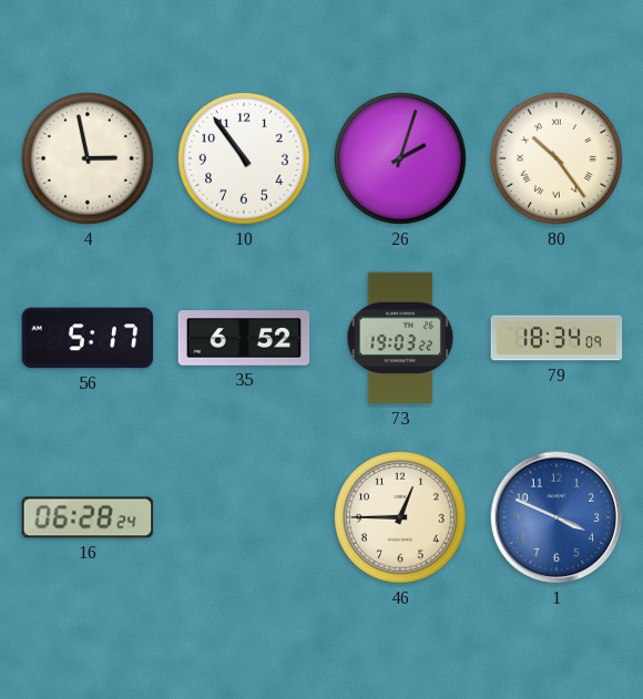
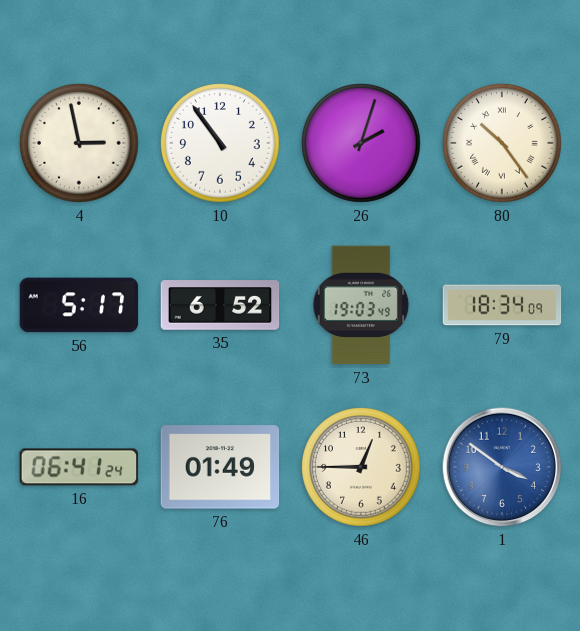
73: 19:03:22 -> 19:03:49
16: 06:28 -> 06:41
76: none -> 01:49
1: 3:49 -> 3:51
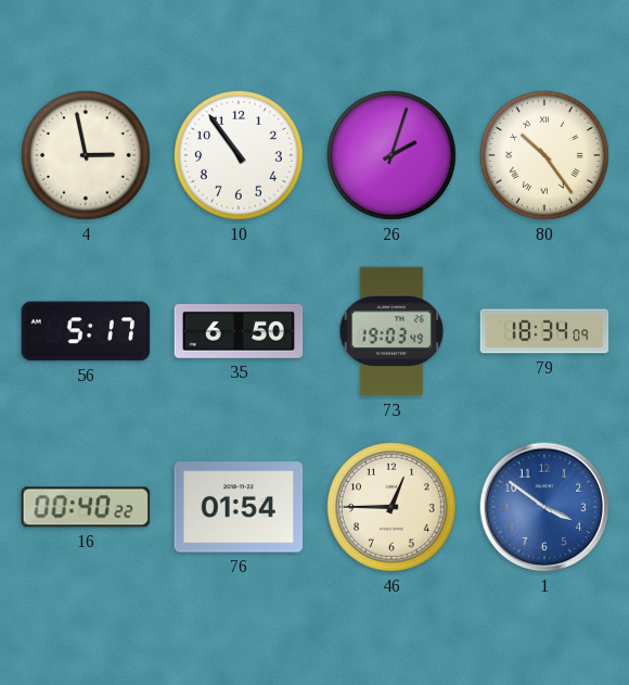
35: 6:52 -> 6:50
16: 06:41 -> 00:40
76: 01:49 -> 01:54
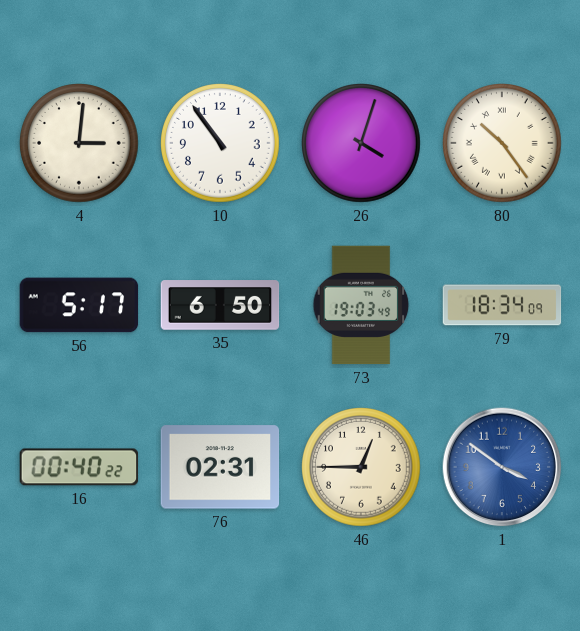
4: 2:58 -> 3:01
26: 2:03 -> 4:03
76: 01:54 -> 02:31
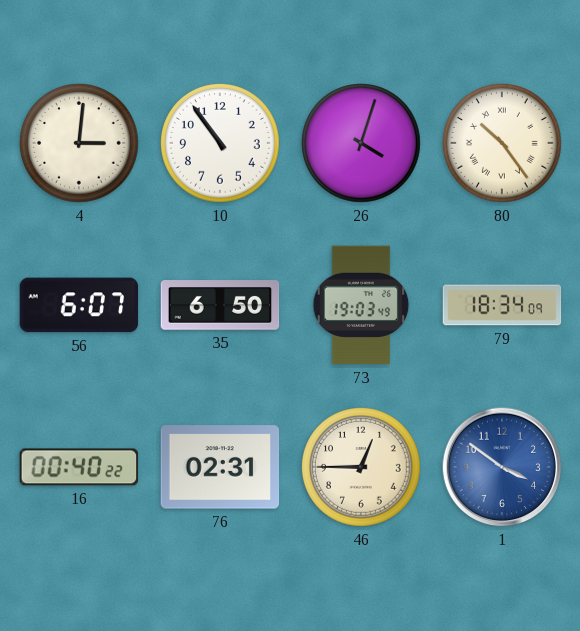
56: 5:17 -> 6:07
